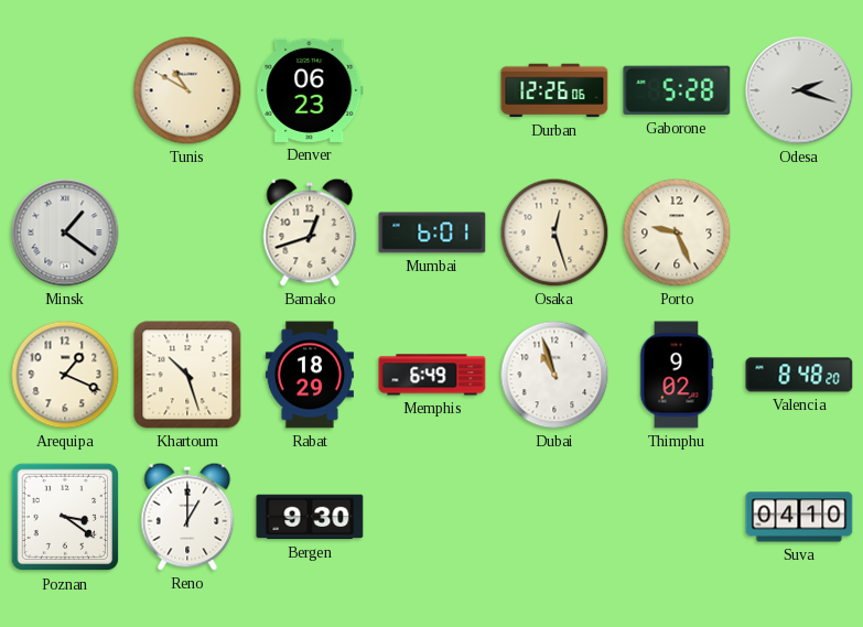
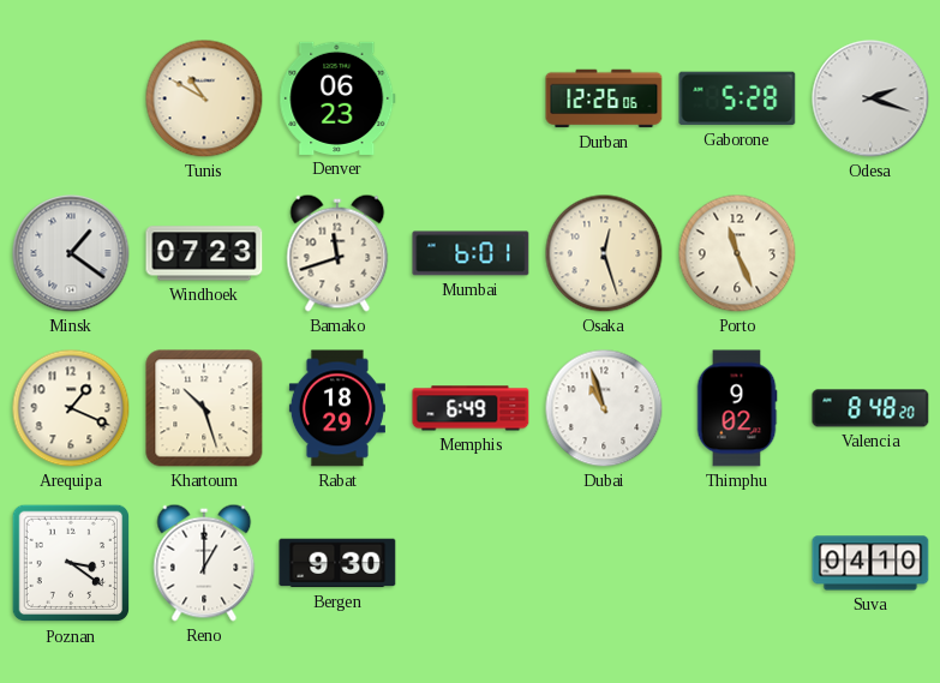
Windhoek: none -> 07:23
Bamako: 12:42 -> 11:42
Porto: 9:26 -> 11:26
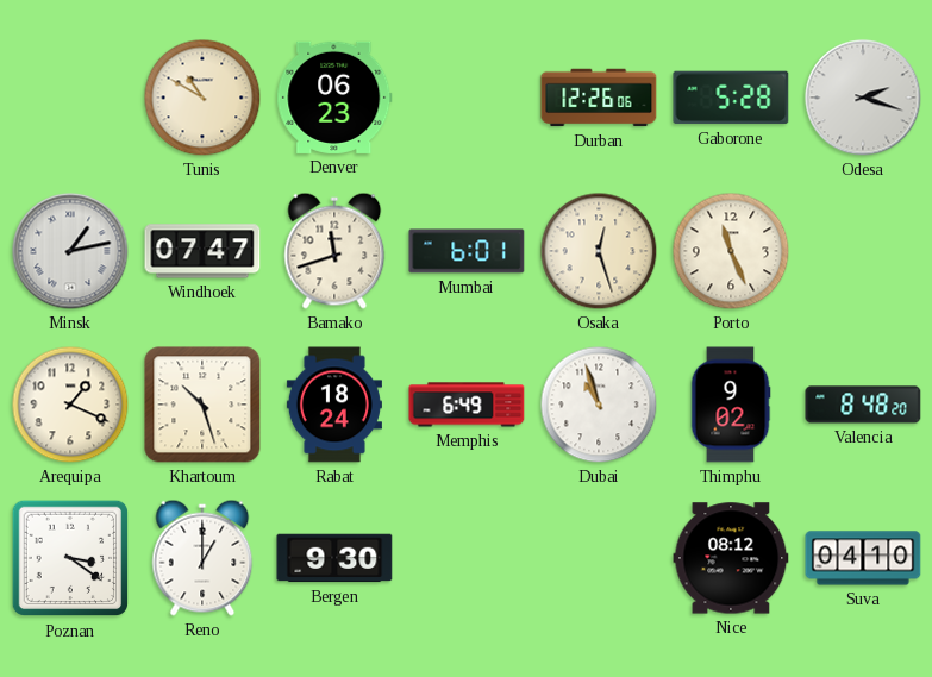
Minsk: 1:21 -> 1:13
Windhoek: 07:23 -> 07:47
Rabat: 18:29 -> 18:24
Nice: none -> 08:12
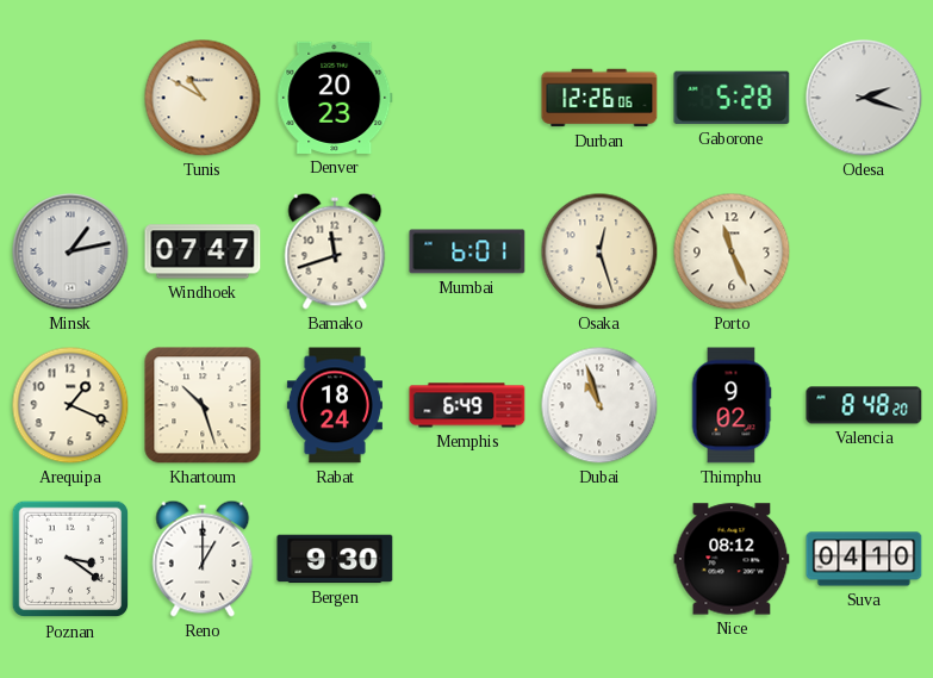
Denver: 06:23 -> 20:23
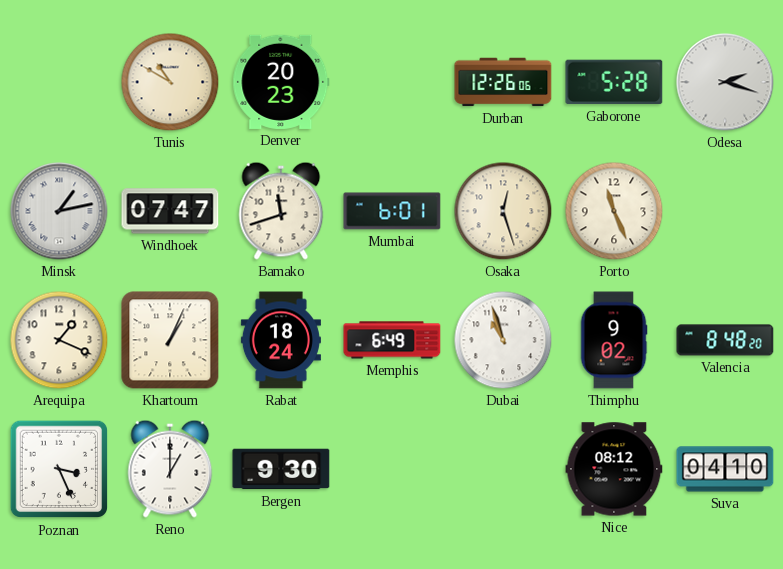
Khartoum: 10:27 -> 1:04
Poznan: 3:21 -> 3:26
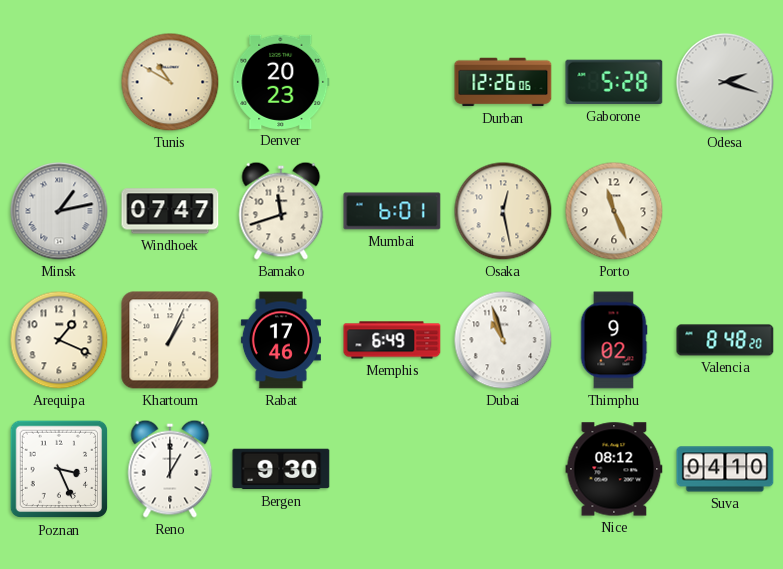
Osaka: 12:27 -> 12:28
Rabat: 18:24 -> 17:46
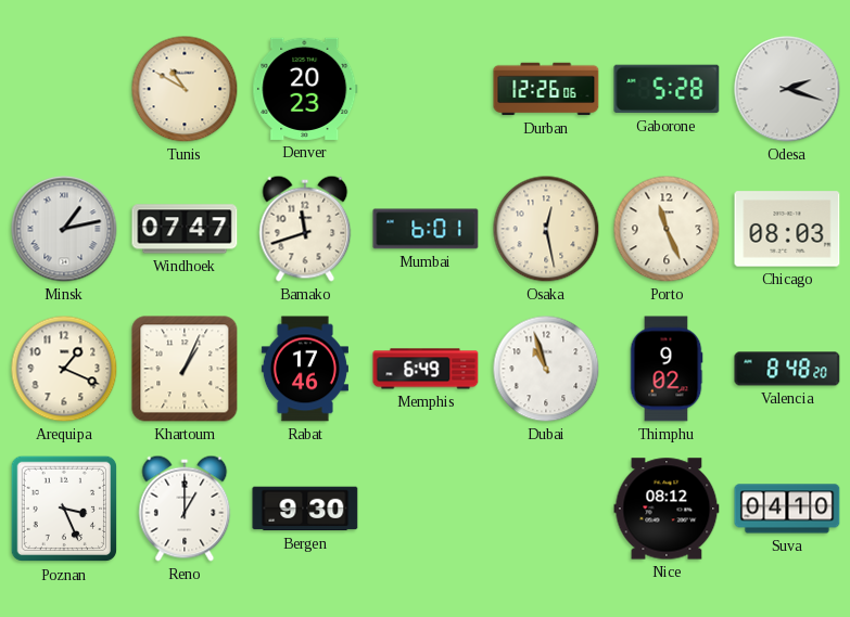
Chicago: none -> 08:03
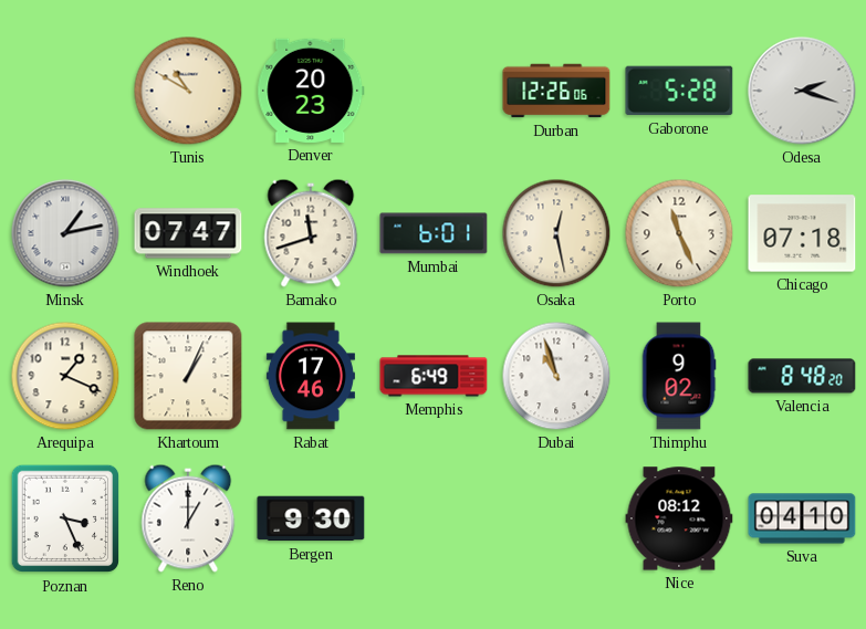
Chicago: 08:03 -> 07:18
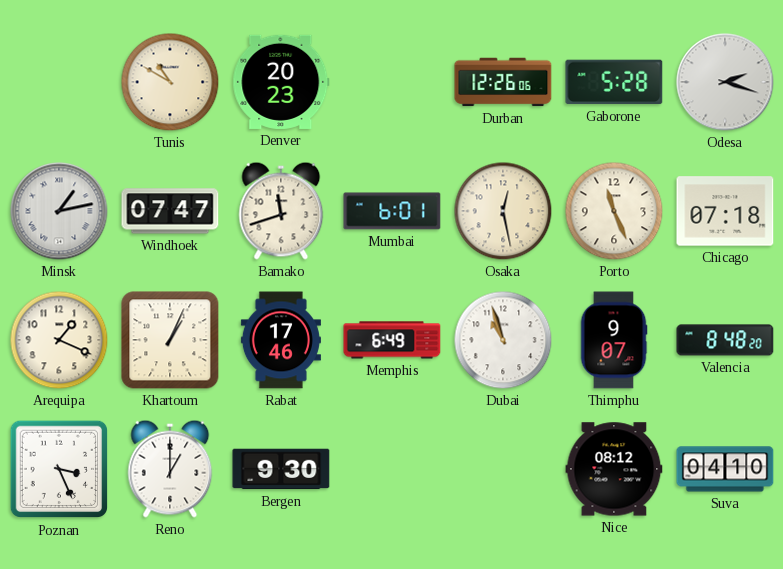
Thimphu: 9:02 -> 9:07
